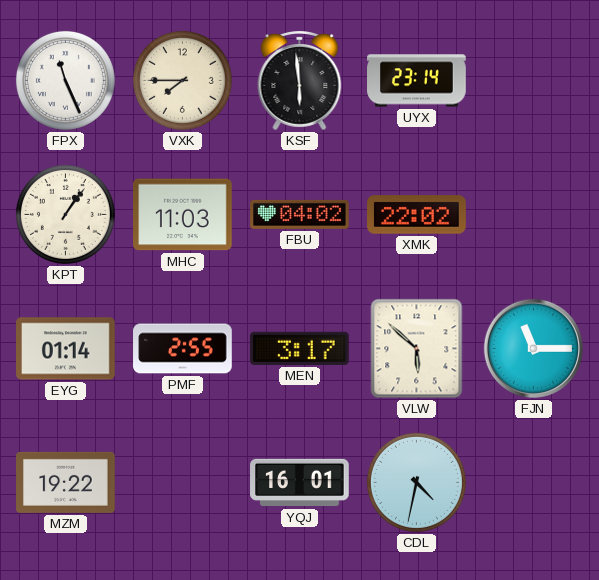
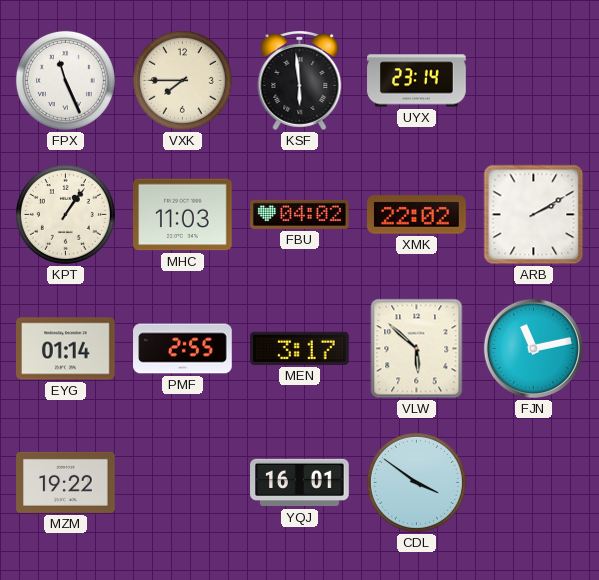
ARB: none -> 2:10
FJN: 11:15 -> 11:13
CDL: 4:32 -> 3:51
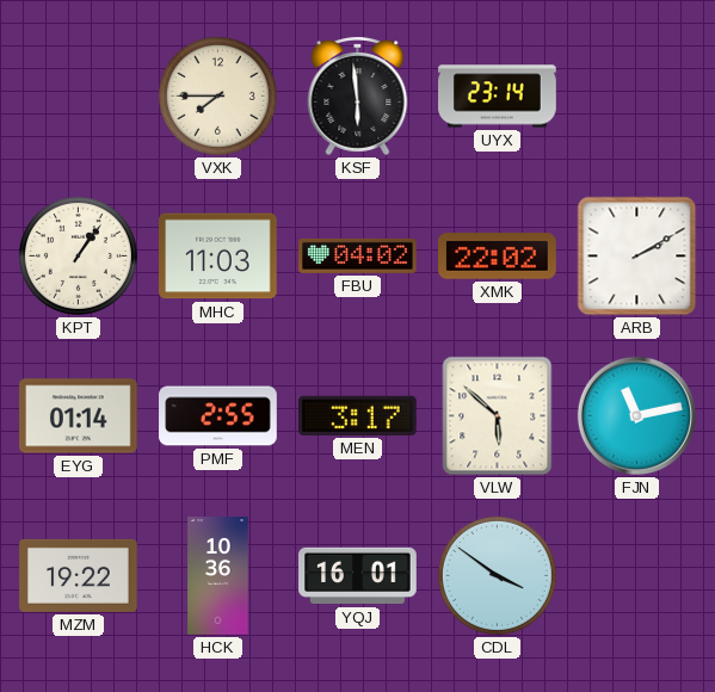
FPX: 11:26 -> none
HCK: none -> 10:36
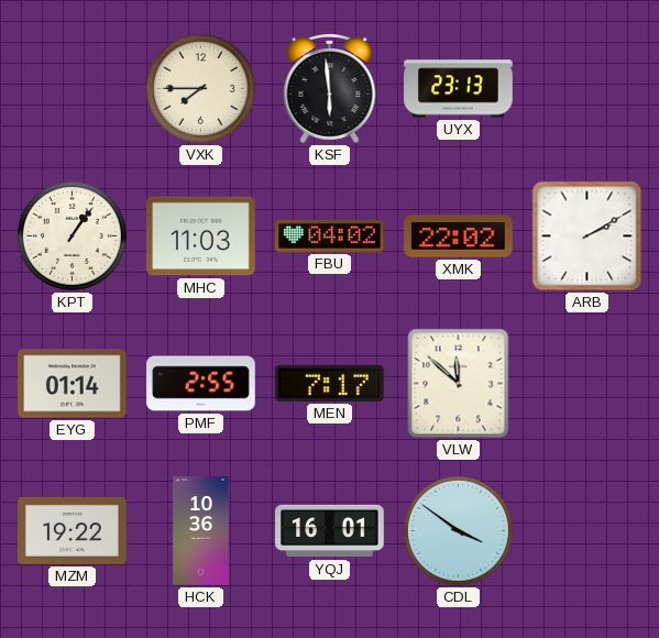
UYX: 23:14 -> 23:13
MEN: 3:17 -> 7:17
VLW: 5:52 -> 11:52
FJN: 11:13 -> none
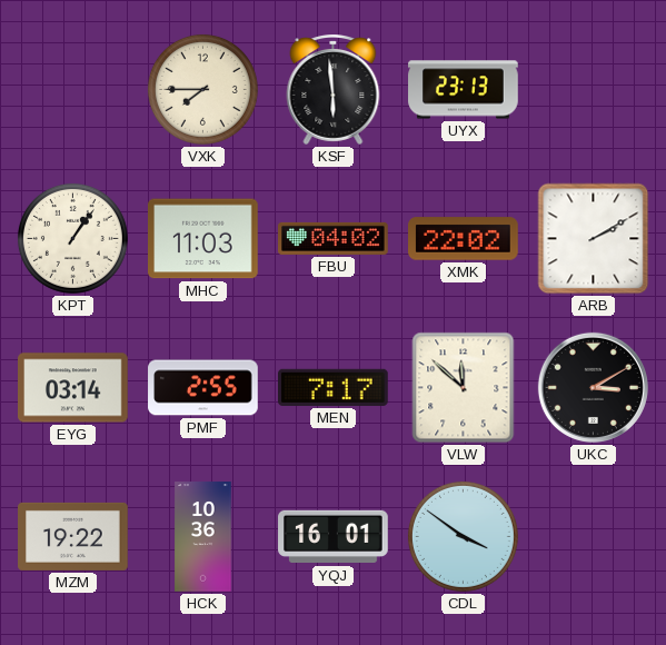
EYG: 01:14 -> 03:14
UKC: none -> 3:10
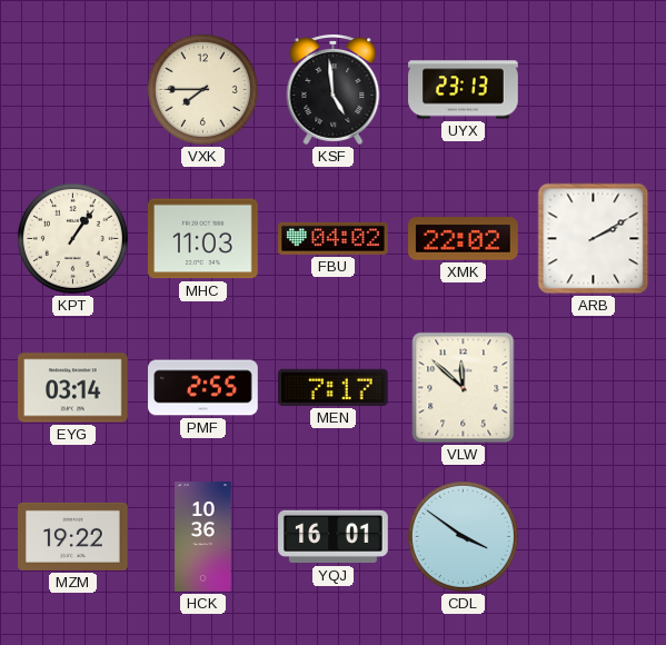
KSF: 5:59 -> 4:59
UKC: 3:10 -> none
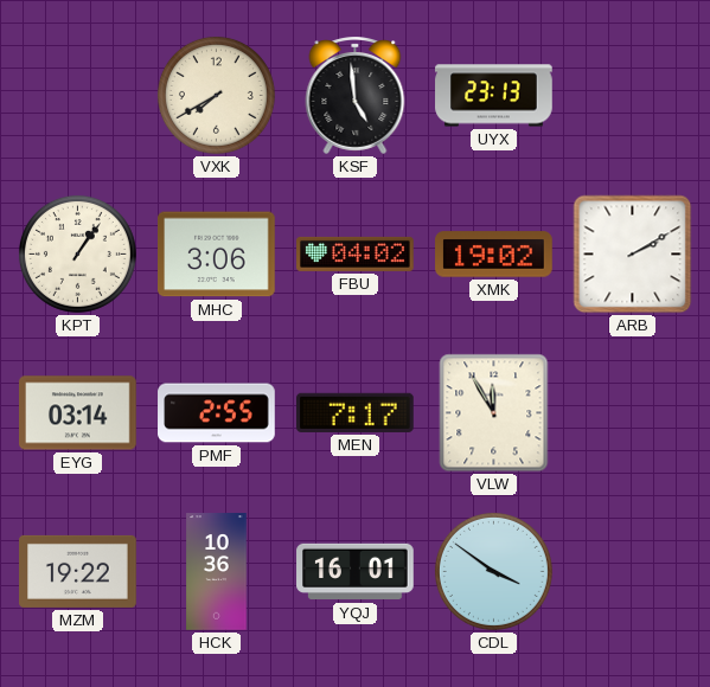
VXK: 7:45 -> 7:40
MHC: 11:03 -> 3:06
XMK: 22:02 -> 19:02
VLW: 11:52 -> 11:55
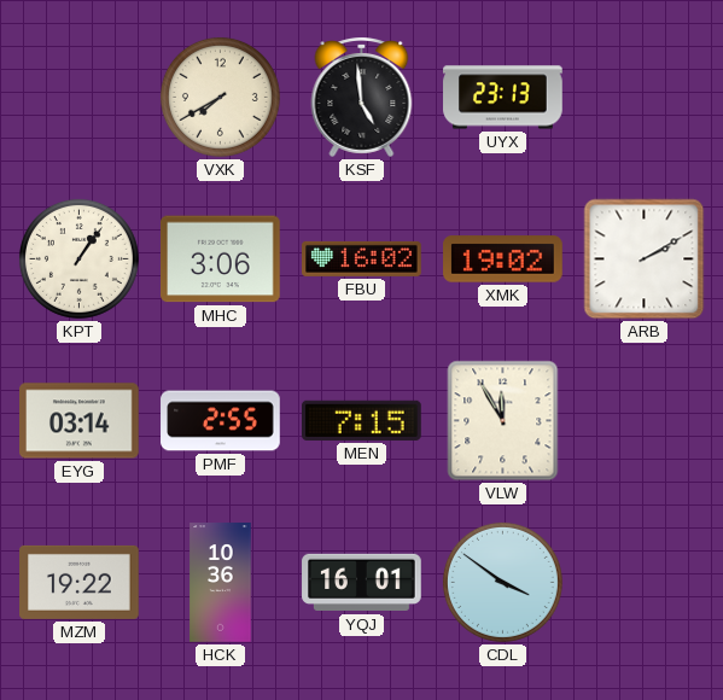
FBU: 04:02 -> 16:02
MEN: 7:17 -> 7:15
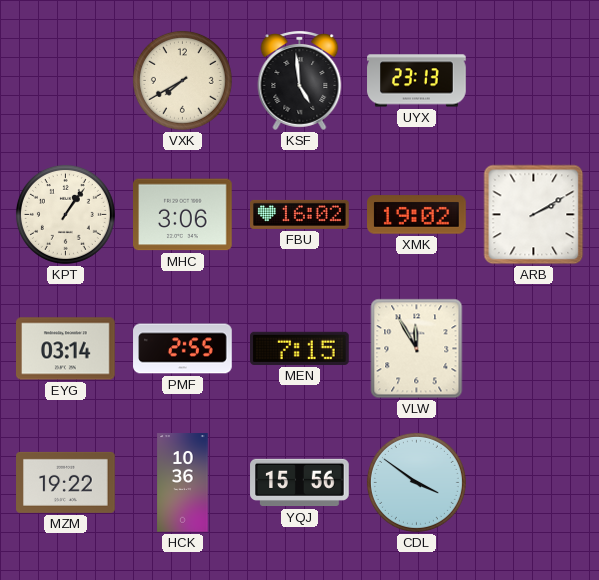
YQJ: 16:01 -> 15:56
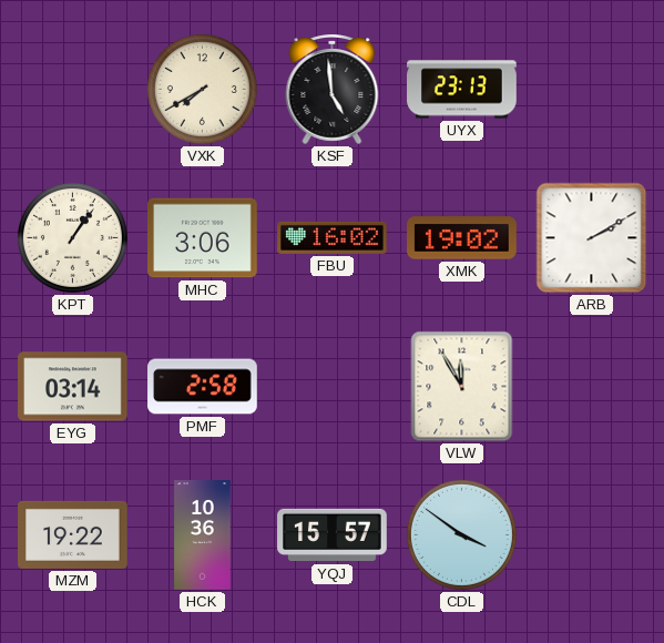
PMF: 2:55 -> 2:58
MEN: 7:15 -> none
YQJ: 15:56 -> 15:57
